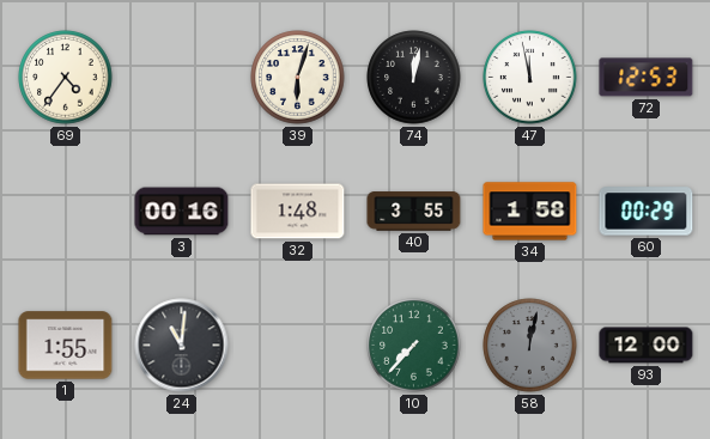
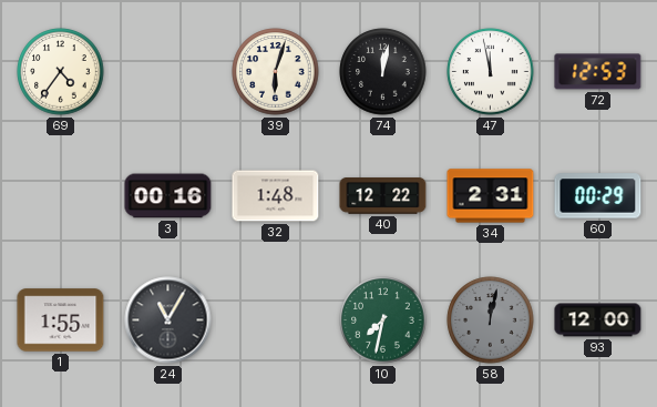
40: 3:55 -> 12:22
34: 1:58 -> 2:31
24: 11:01 -> 11:05
10: 7:37 -> 7:32
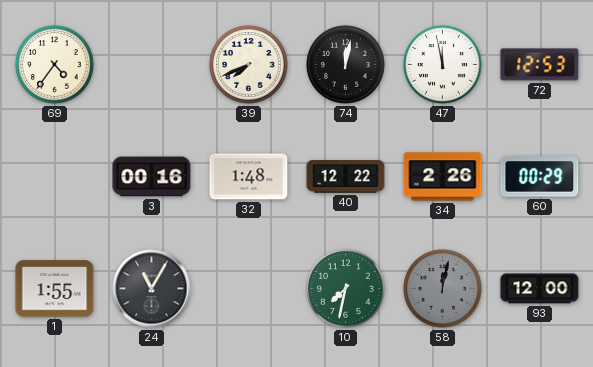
39: 6:03 -> 7:41
34: 2:31 -> 2:26
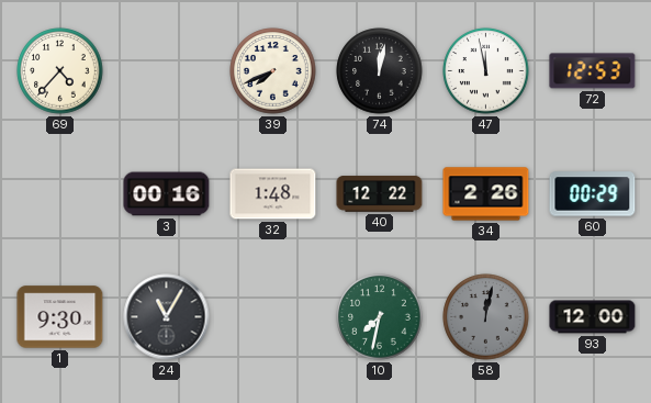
69: 4:36 -> 4:37
1: 1:55 -> 9:30
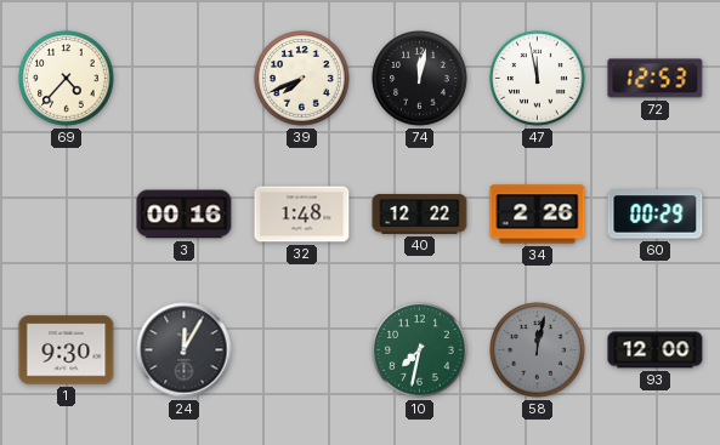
24: 11:05 -> 12:05
